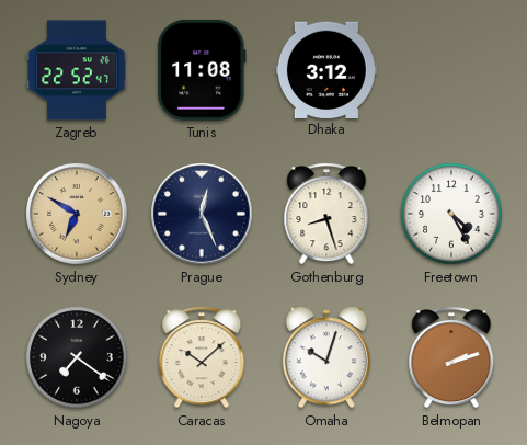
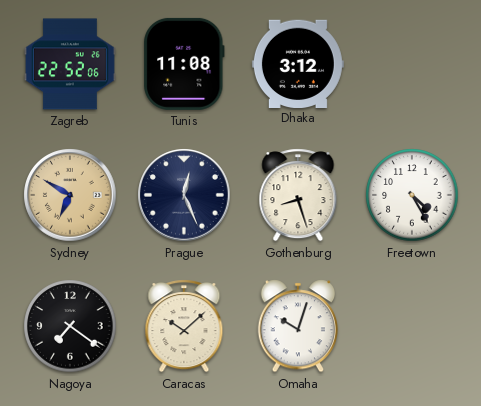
Zagreb: 22:52:47 -> 22:52:06
Belmopan: 2:12 -> none
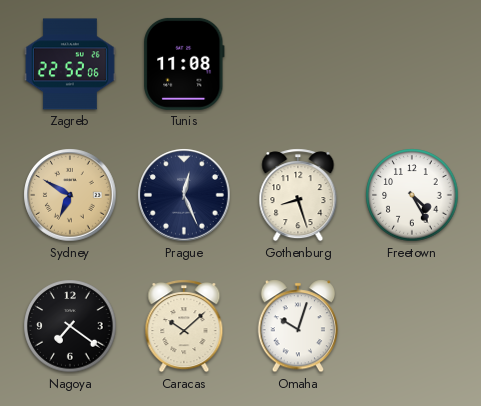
Dhaka: 3:12 -> none
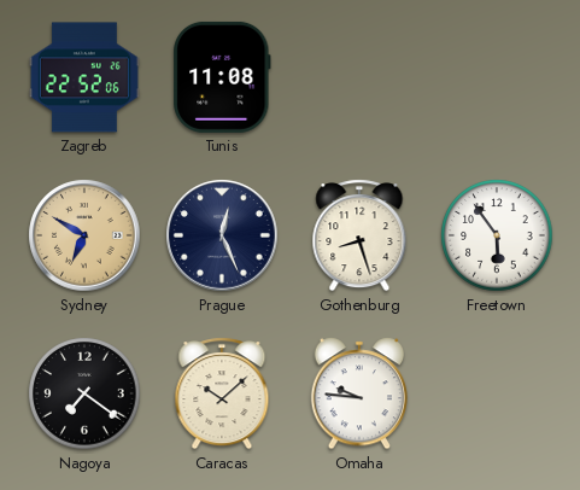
Freetown: 4:25 -> 5:54
Omaha: 10:03 -> 9:46
